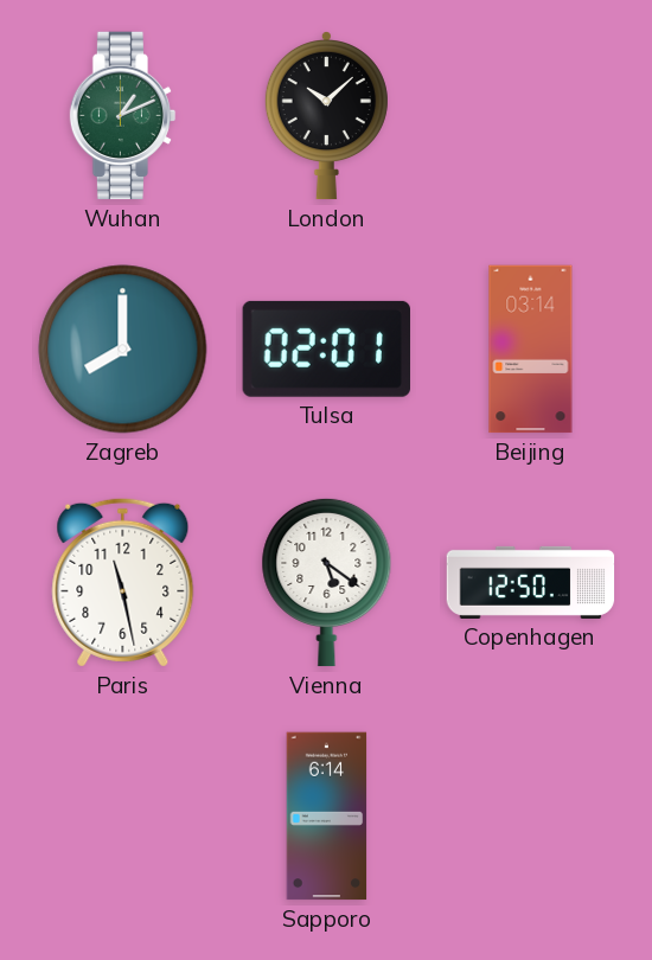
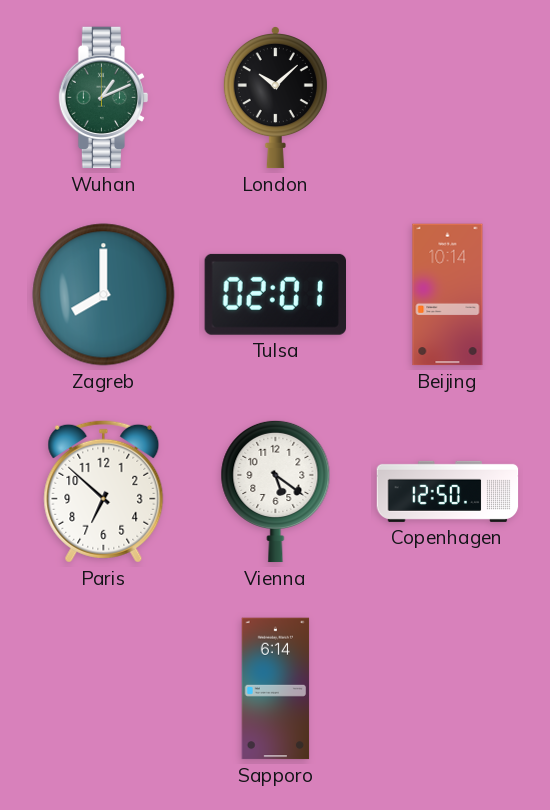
Beijing: 03:14 -> 10:14
Paris: 11:28 -> 6:52
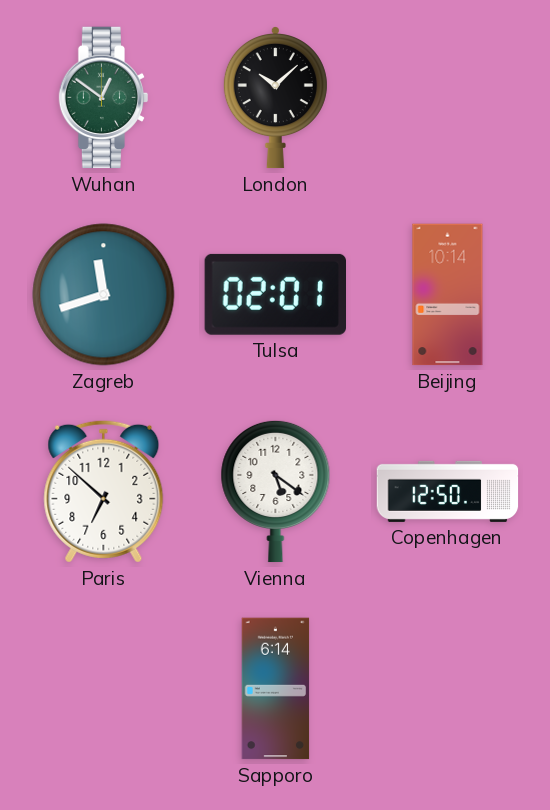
Wuhan: 1:11 -> 12:51
Zagreb: 8:00 -> 11:42
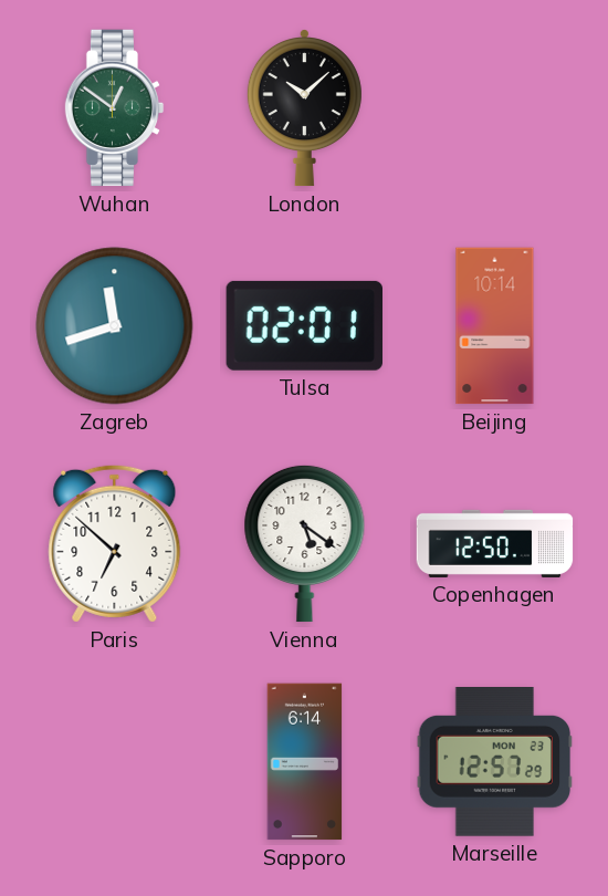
Marseille: none -> 12:57
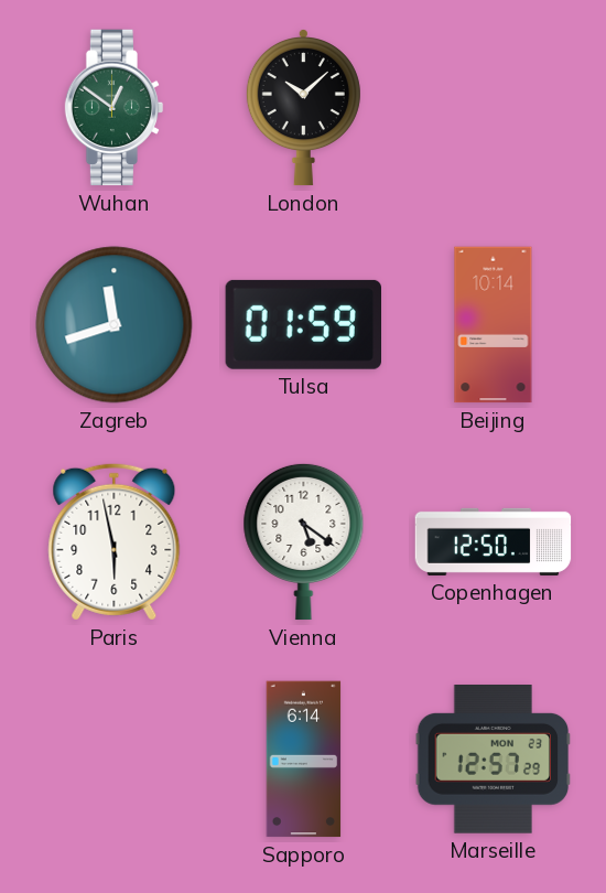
Tulsa: 02:01 -> 01:59
Paris: 6:52 -> 5:58
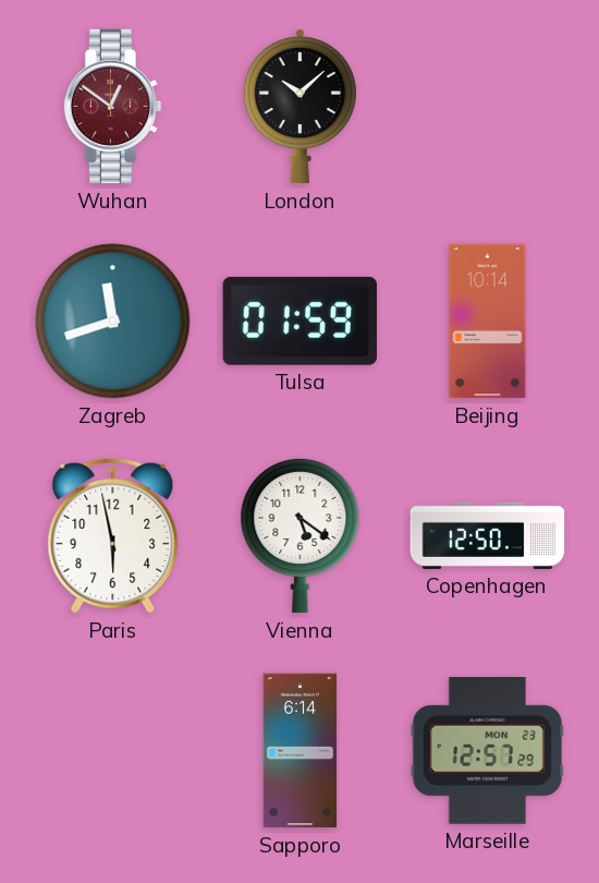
Wuhan dial: green -> burgundy
